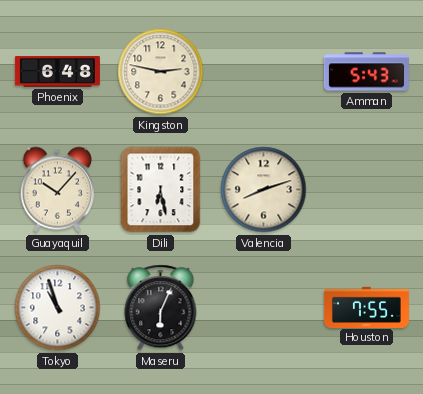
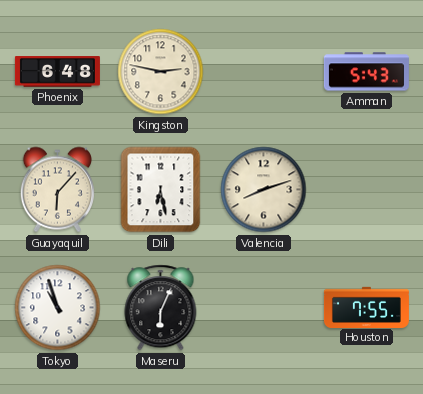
Guayaquil: 10:07 -> 6:07
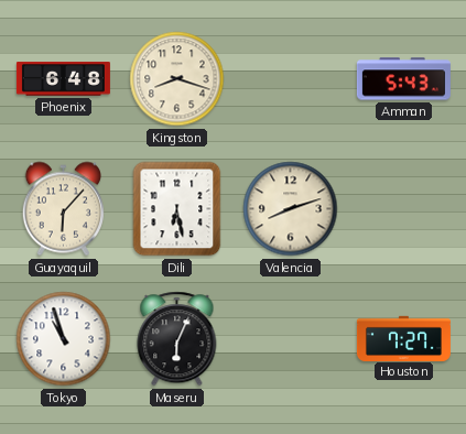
Kingston: 2:47 -> 8:18
Houston: 7:55 -> 7:27
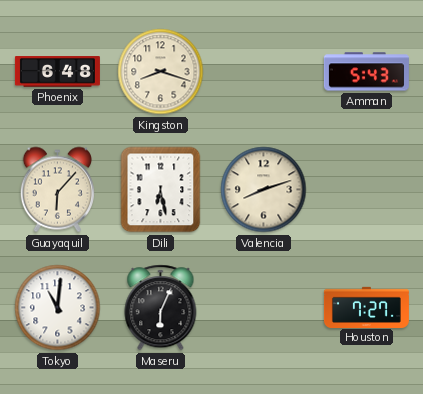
Tokyo: 10:57 -> 11:01
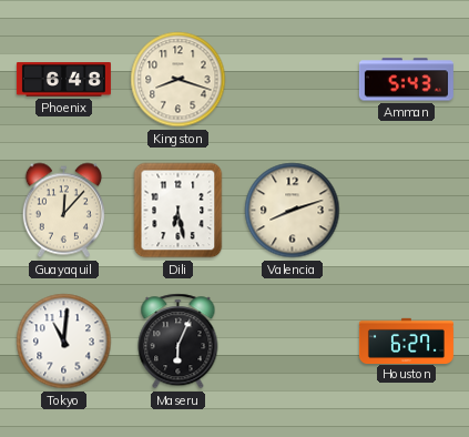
Guayaquil: 6:07 -> 12:07
Houston: 7:27 -> 6:27
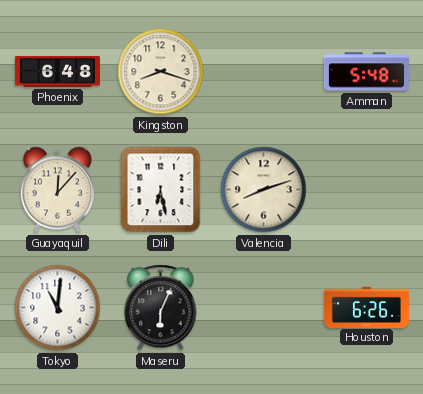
Amman: 5:43 -> 5:48
Houston: 6:27 -> 6:26
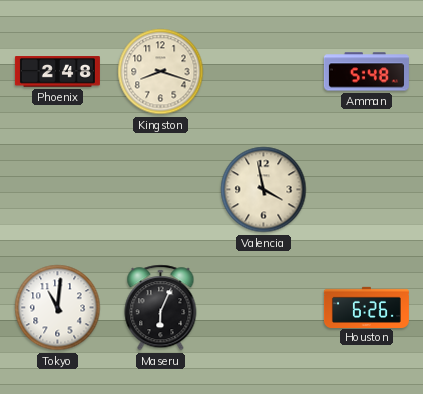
Phoenix: 6:48 -> 2:48
Guayaquil: 12:07 -> none
Dili: 6:28 -> none
Valencia: 8:12 -> 3:58
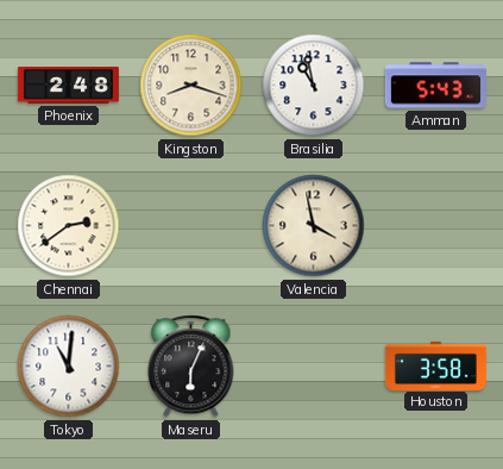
Brasilia: none -> 10:58
Amman: 5:48 -> 5:43
Chennai: none -> 2:39
Houston: 6:26 -> 3:58
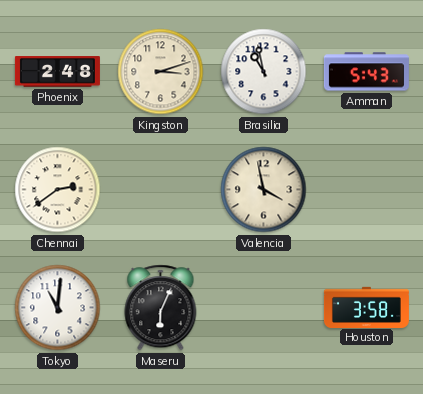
Kingston: 8:18 -> 3:12
